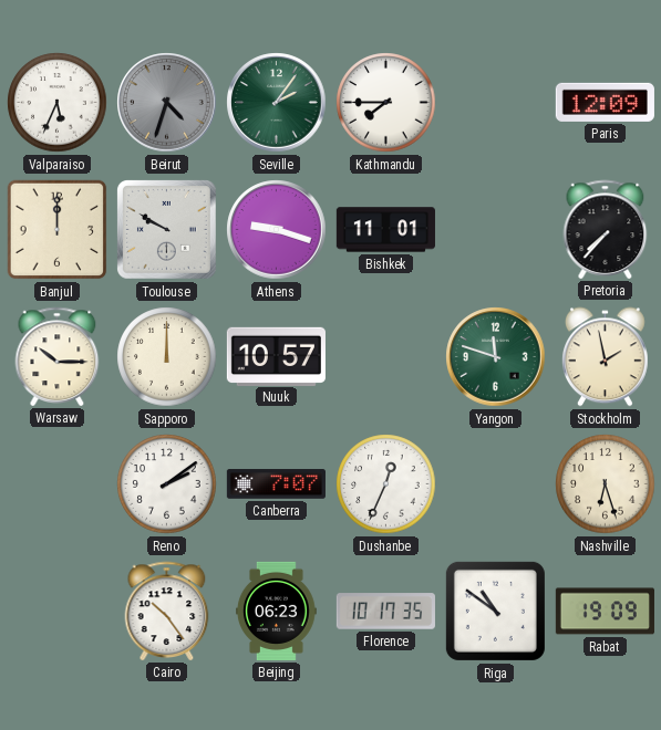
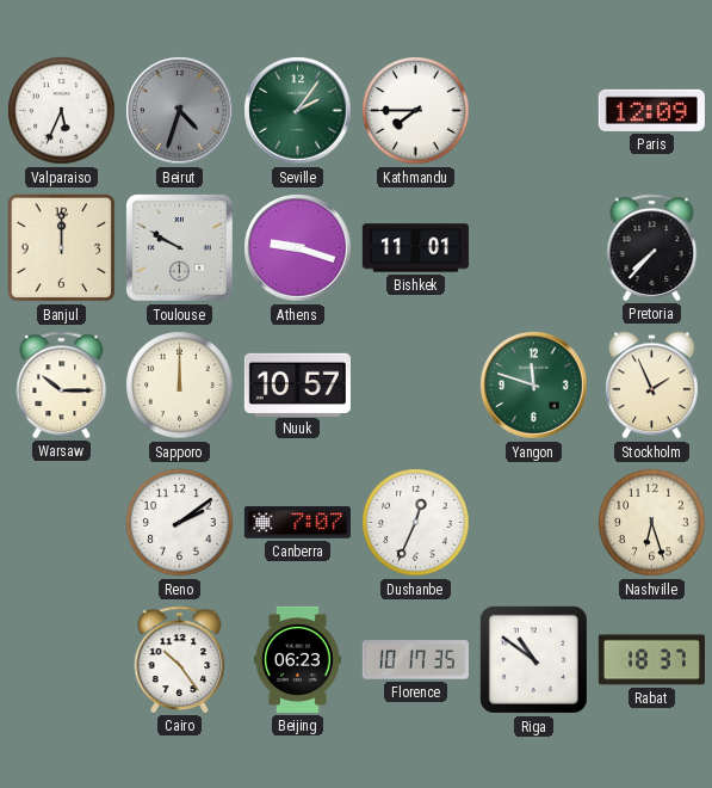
Stockholm: 1:58 -> 1:56
Rabat: 19:09 -> 18:37
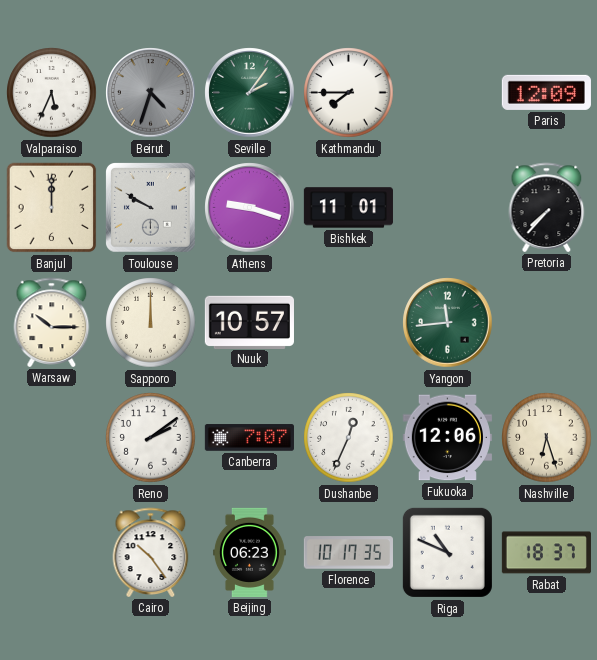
Yangon: 11:48 -> 11:44
Stockholm: 1:56 -> none
Fukuoka: none -> 12:06
Riga: 10:51 -> 10:49
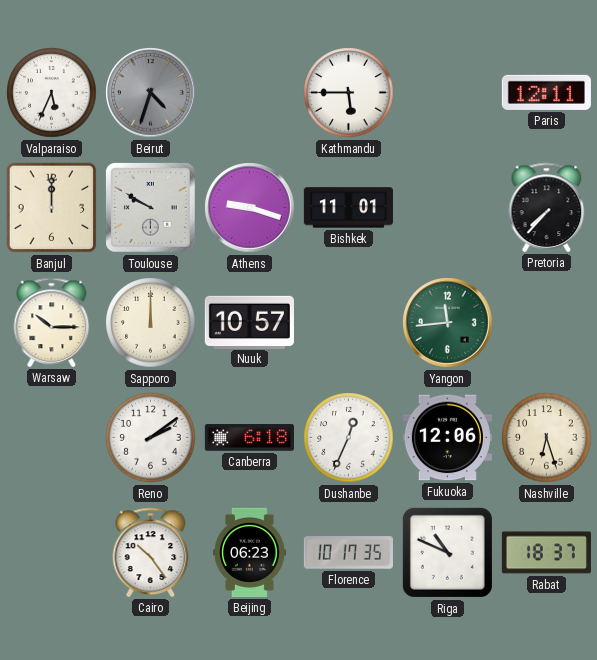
Seville: 2:06 -> none
Kathmandu: 7:45 -> 5:45
Paris: 12:09 -> 12:11
Canberra: 7:07 -> 6:18
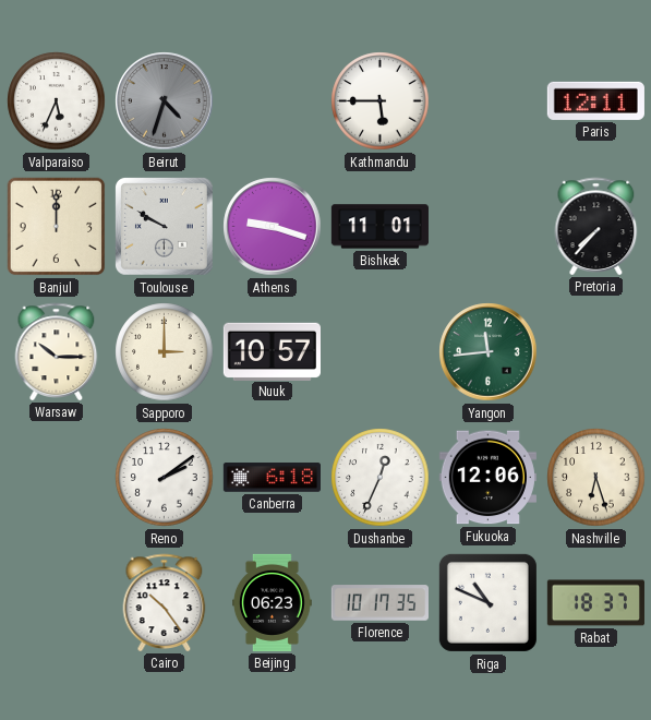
Sapporo: 12:00 -> 3:00
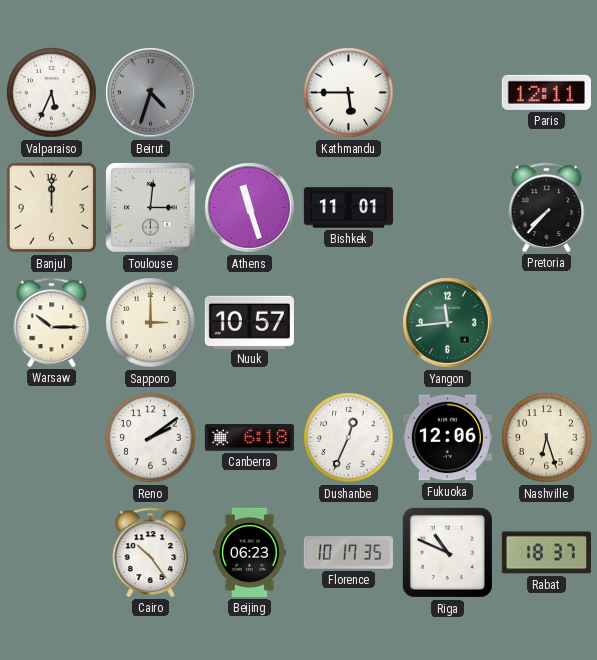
Toulouse: 9:50 -> 3:01
Athens: 9:18 -> 11:27
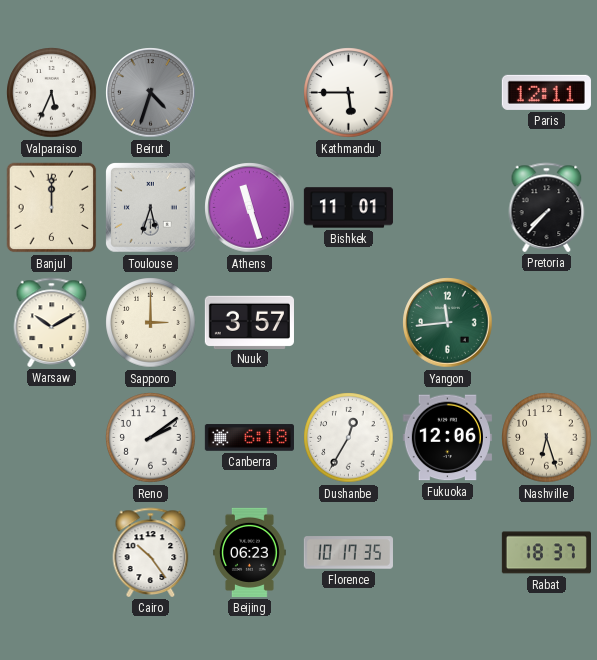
Toulouse: 3:01 -> 5:33
Warsaw: 10:15 -> 10:10
Nuuk: 10:57 -> 3:57
Dushanbe: 12:34 -> 12:35
Riga: 10:49 -> none
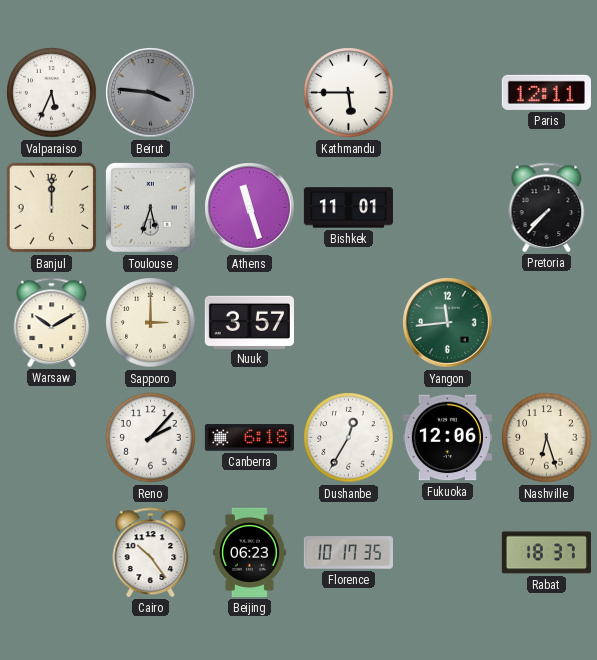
Beirut: 4:33 -> 3:46
Reno: 2:09 -> 2:07
